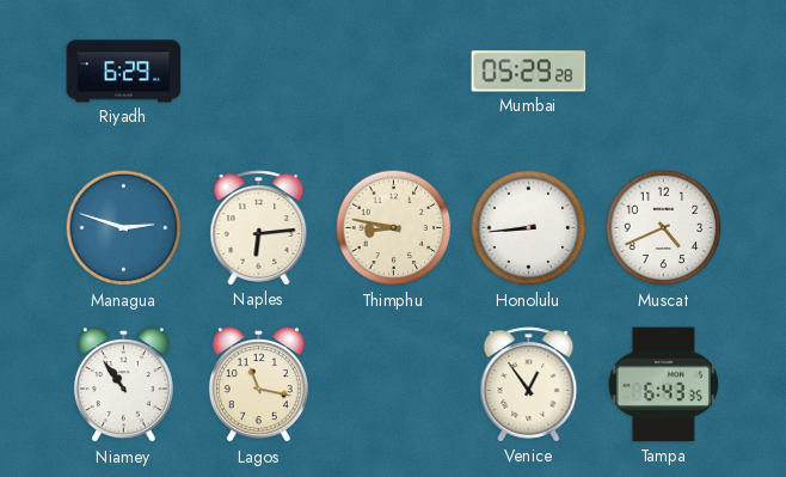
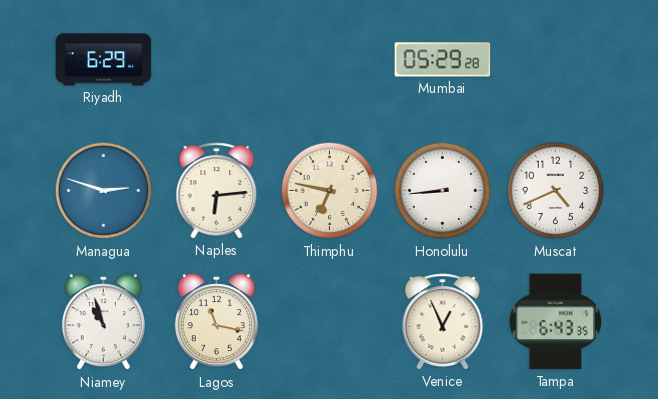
Thimphu: 8:47 -> 6:47
Niamey: 10:54 -> 10:57
Venice: 12:54 -> 12:56
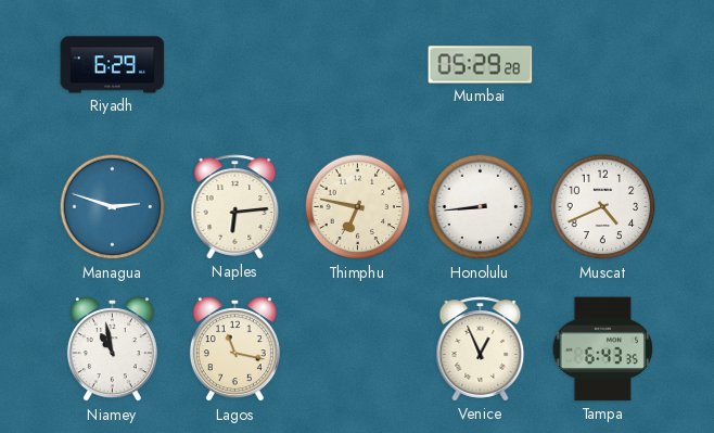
Niamey: 10:57 -> 10:58
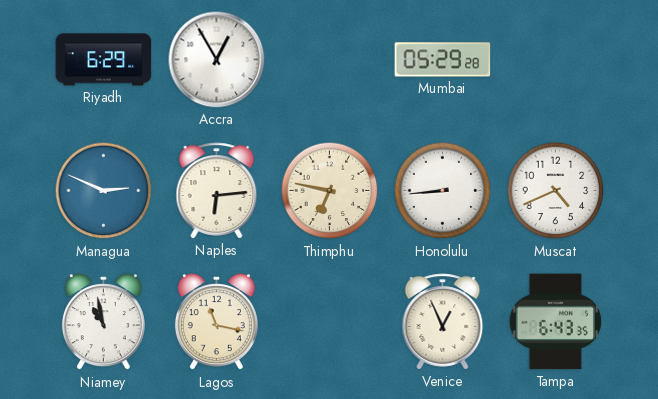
Accra: none -> 12:55
Managua: 2:48 -> 2:49
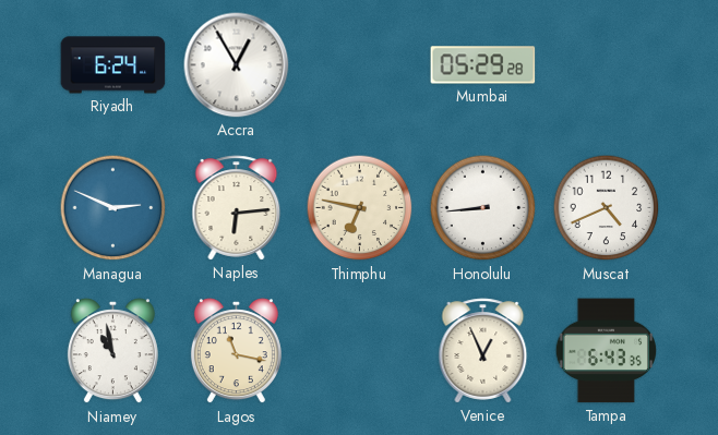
Riyadh: 6:29 -> 6:24
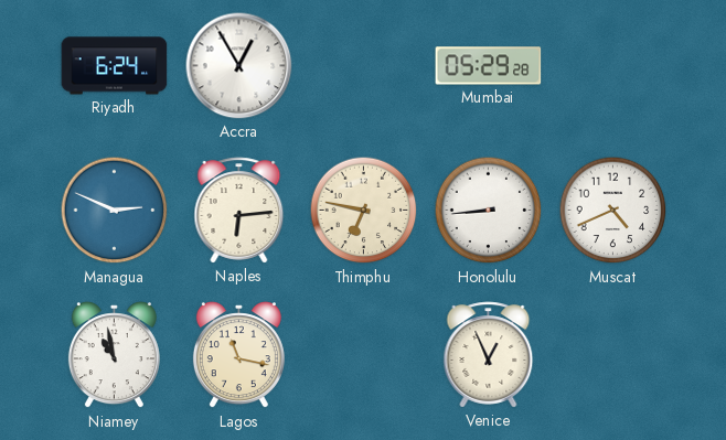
Tampa: 6:43 -> none
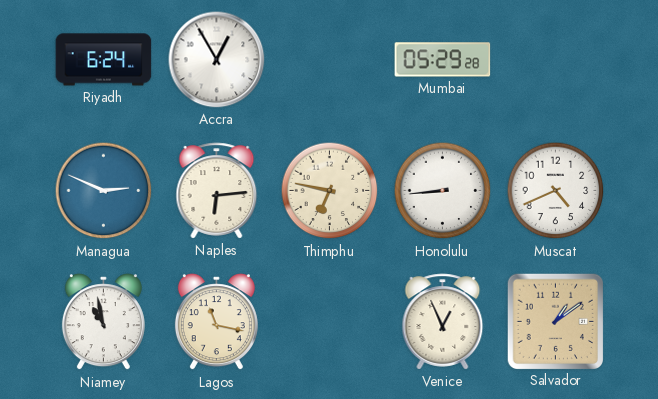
Salvador: none -> 1:09
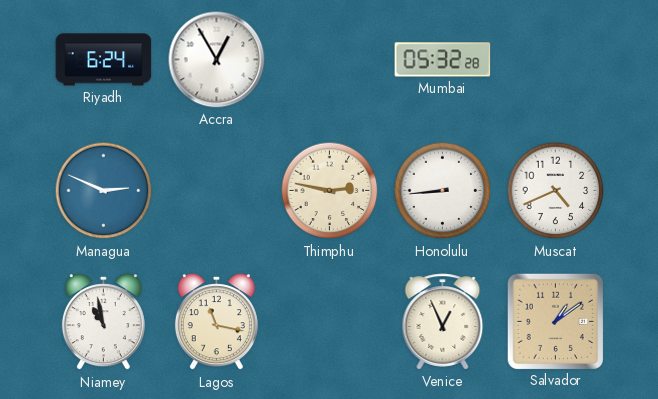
Mumbai: 05:29 -> 05:32
Naples: 6:14 -> none
Thimphu: 6:47 -> 2:47
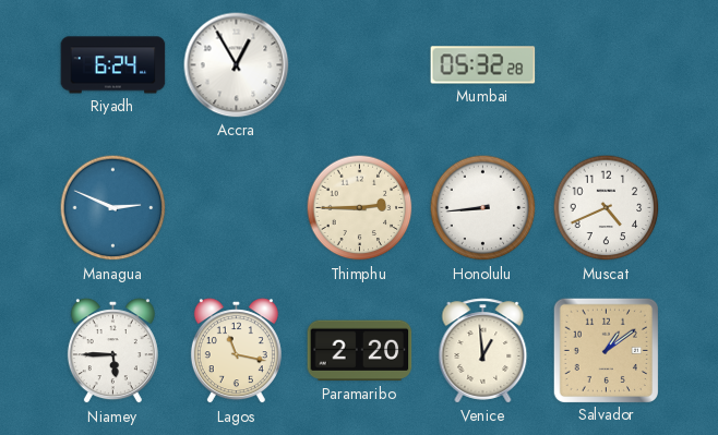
Thimphu: 2:47 -> 2:45
Niamey: 10:58 -> 5:45
Paramaribo: none -> 2:20
Venice: 12:56 -> 12:59
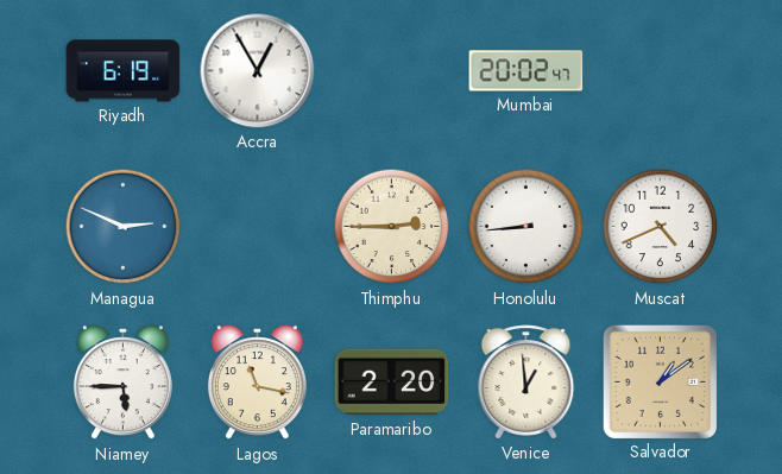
Riyadh: 6:24 -> 6:19
Mumbai: 05:32 -> 20:02
